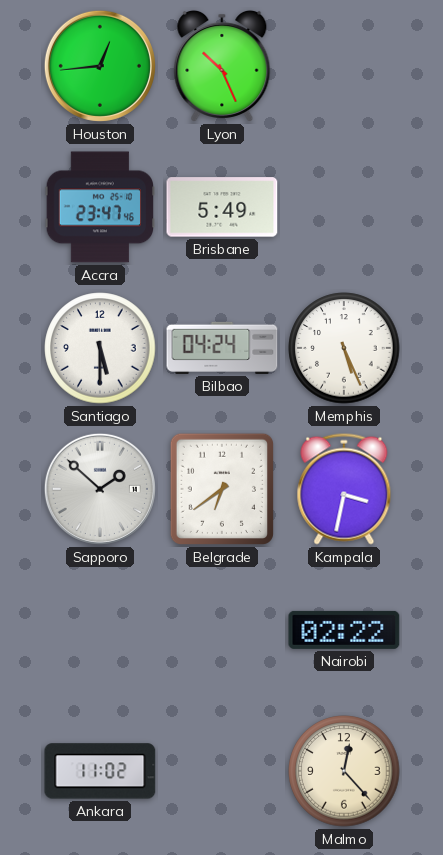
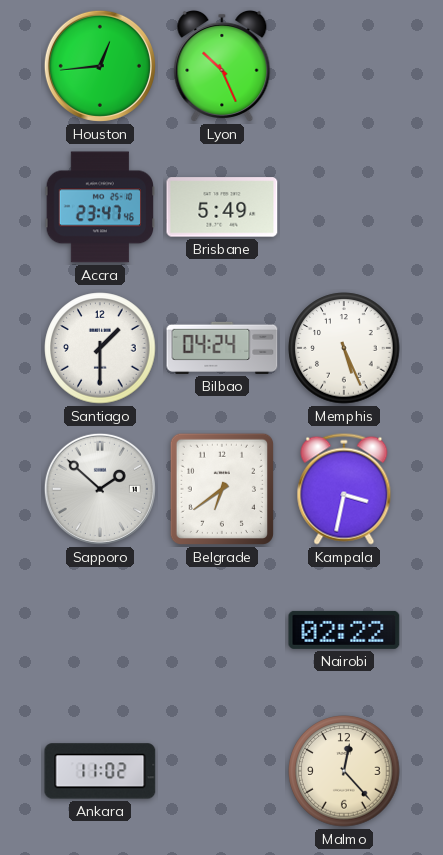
Santiago: 5:30 -> 1:30
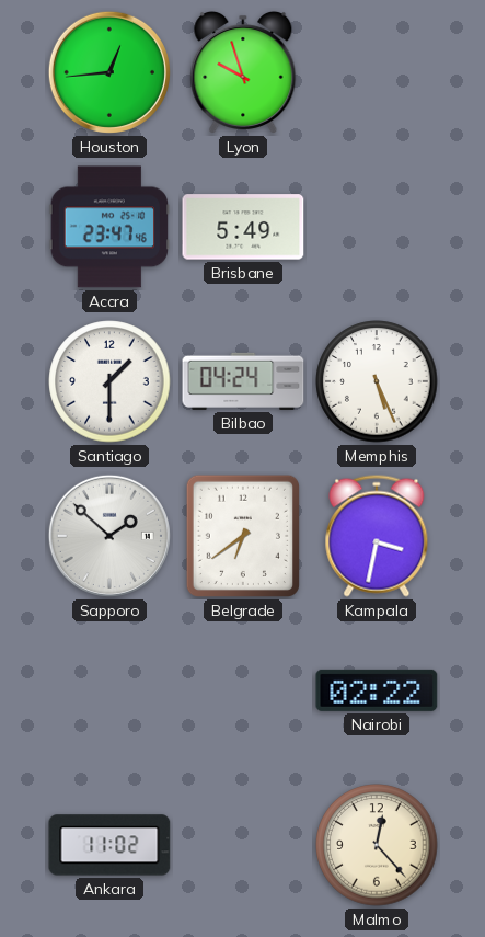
Lyon: 10:26 -> 9:57
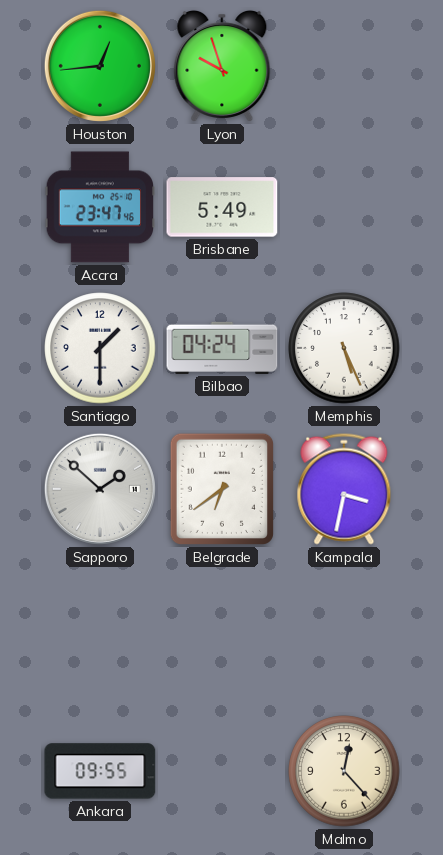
Nairobi: 02:22 -> none
Ankara: 11:02 -> 09:55
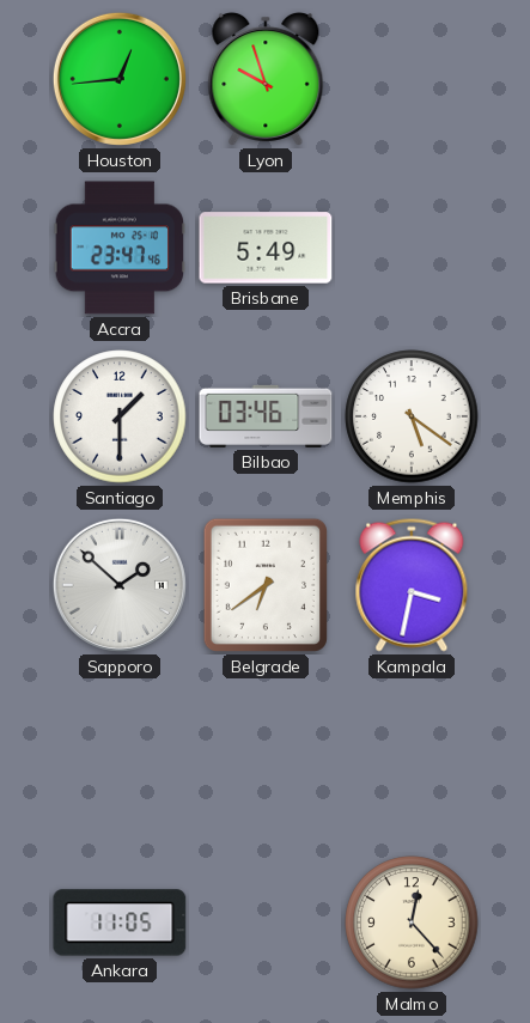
Bilbao: 04:24 -> 03:46
Memphis: 5:26 -> 5:21
Ankara: 09:55 -> 11:05
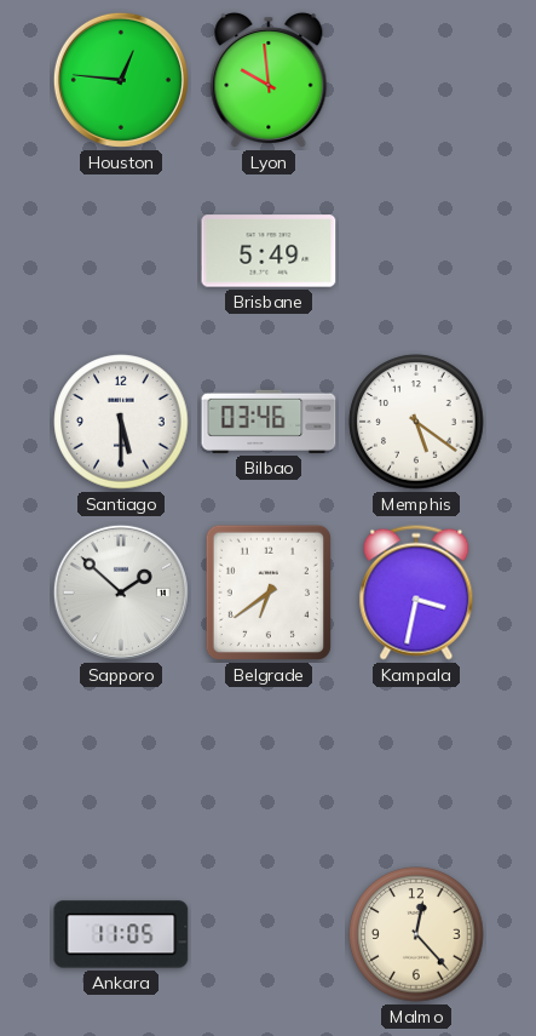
Houston: 12:44 -> 12:46
Lyon: 9:57 -> 9:59
Accra: 23:47 -> none
Santiago: 1:30 -> 5:30
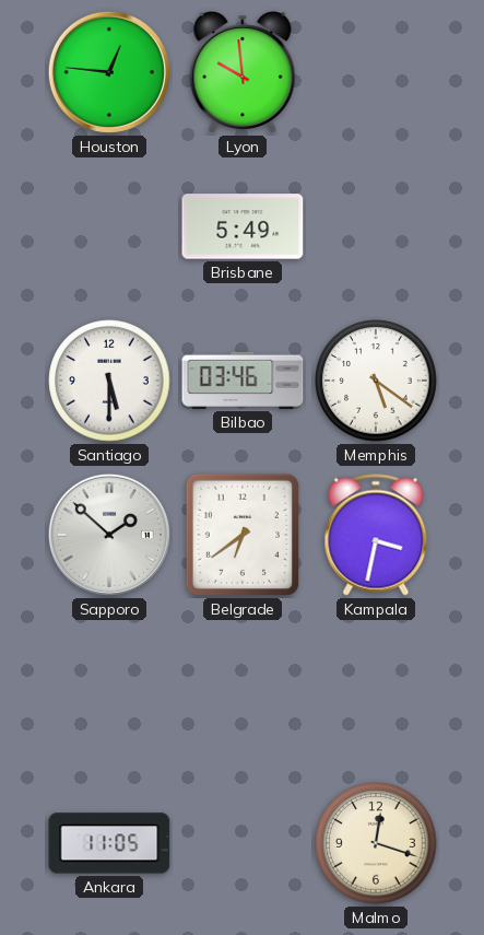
Malmo: 12:23 -> 12:18
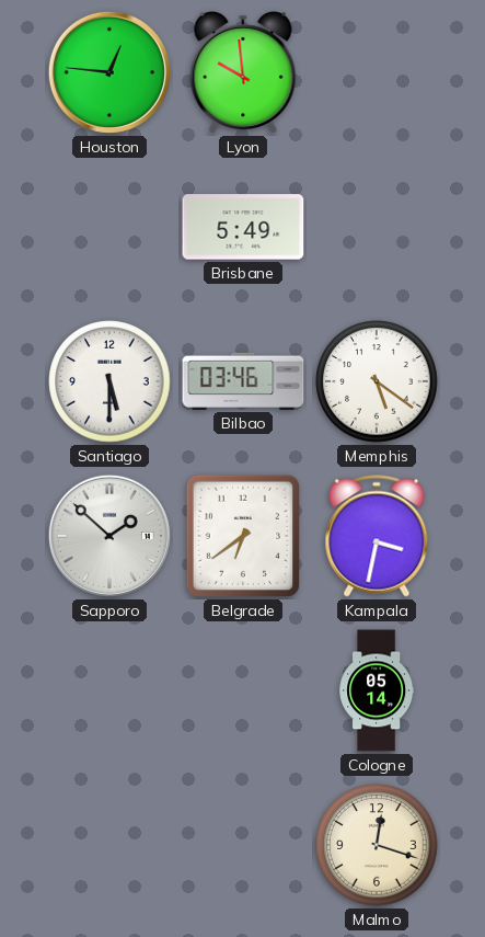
Cologne: none -> 05:14
Ankara: 11:05 -> none
